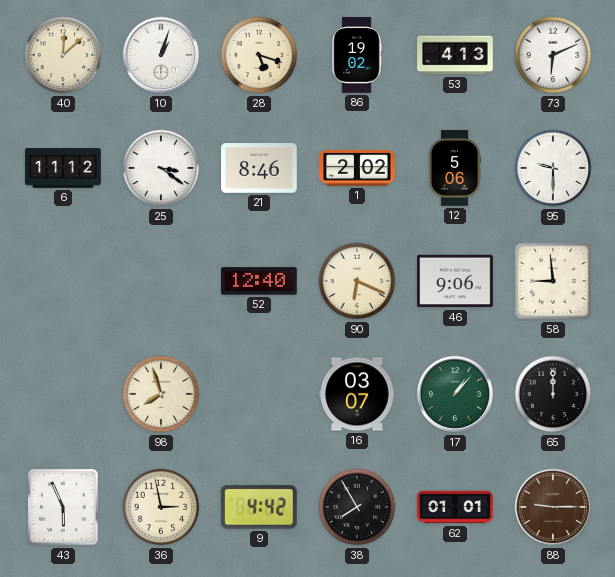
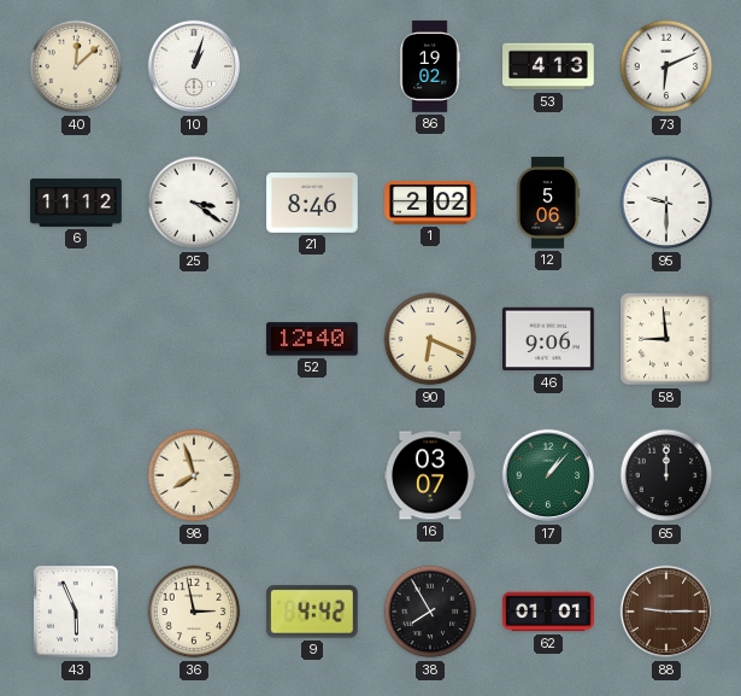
28: 5:18 -> none
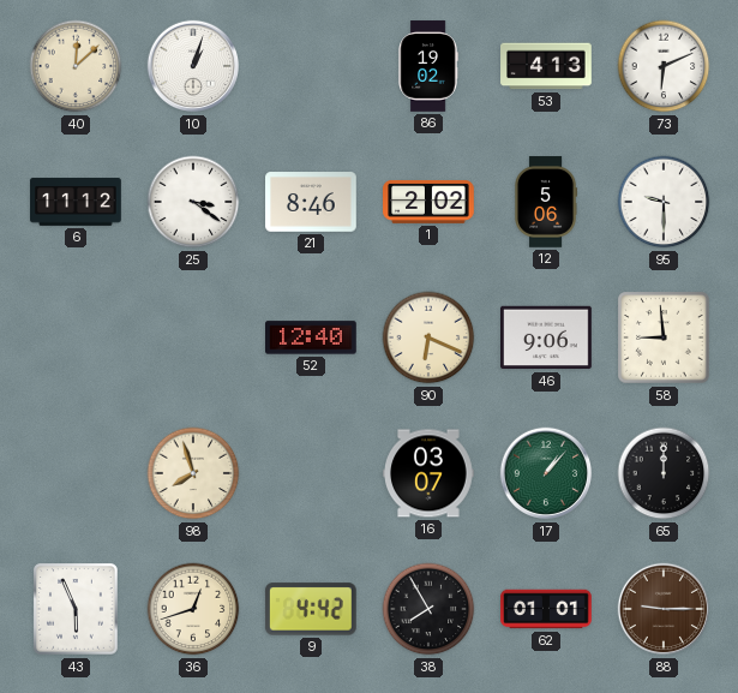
36: 2:58 -> 12:42
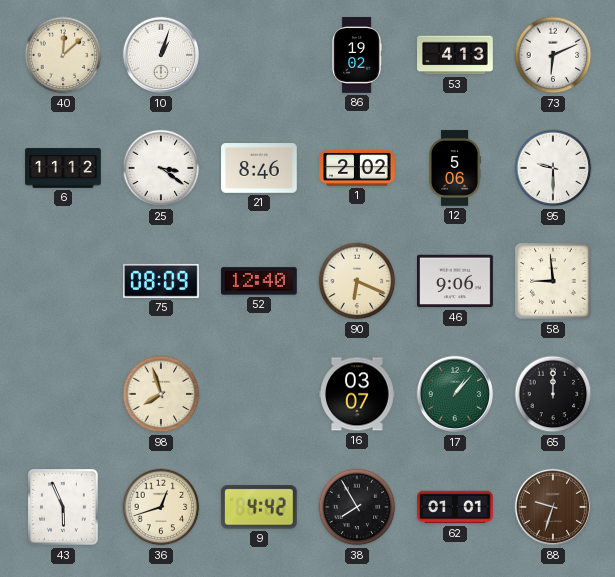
75: none -> 08:09
88: 9:15 -> 9:33
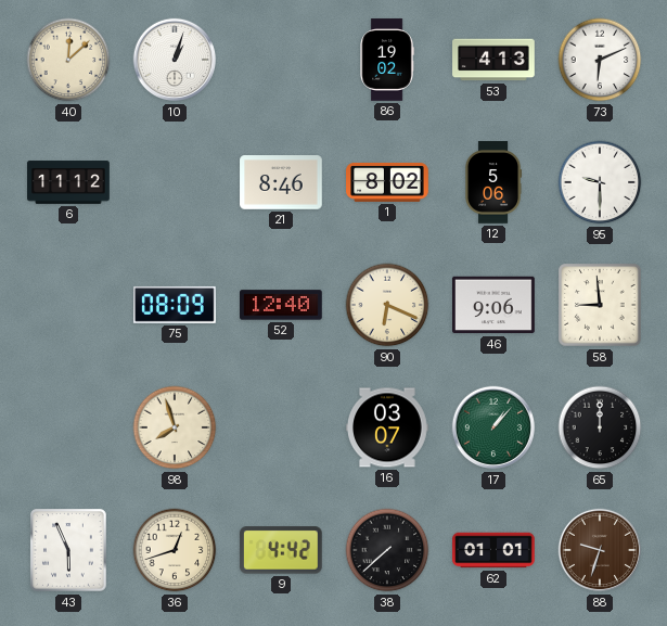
25: 3:21 -> none
1: 2:02 -> 8:02
38: 7:55 -> 7:38
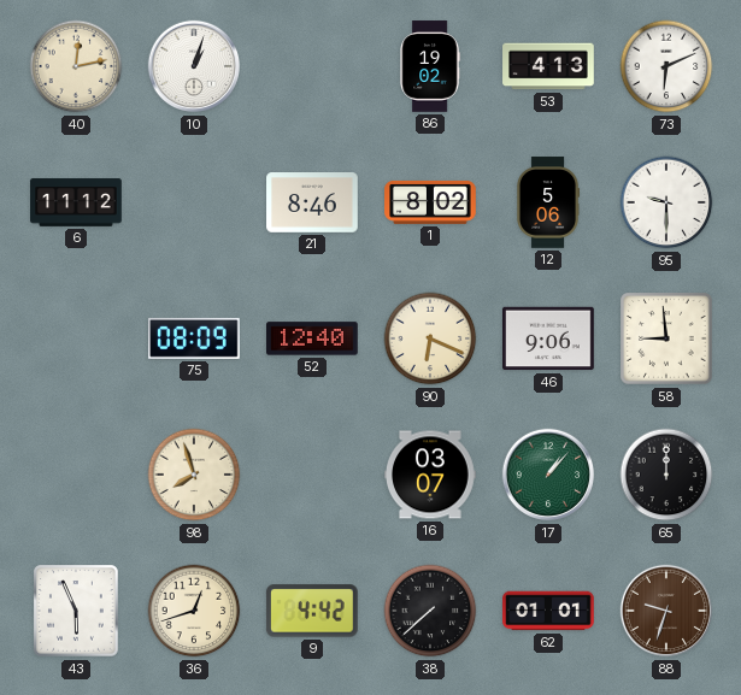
40: 12:08 -> 12:13
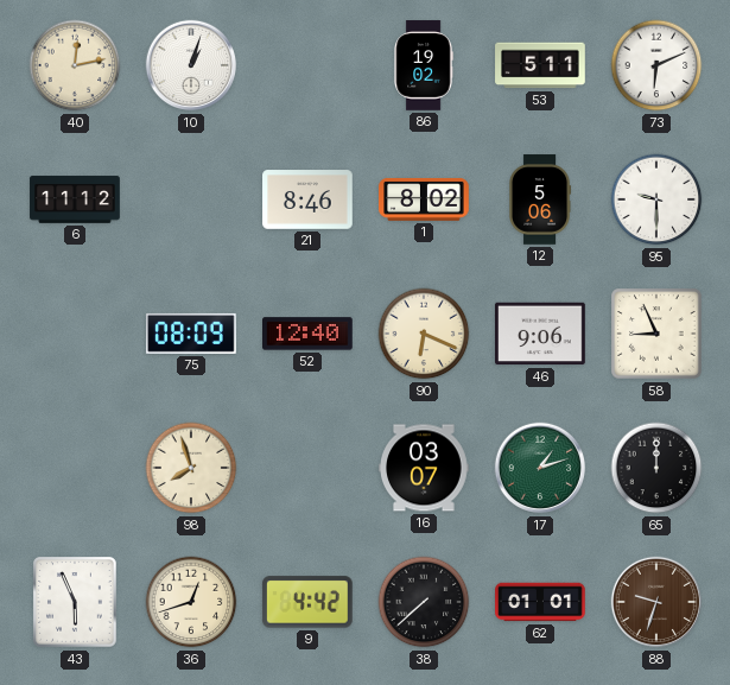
53: 4:13 -> 5:11
58: 8:59 -> 8:56
17: 1:07 -> 1:12
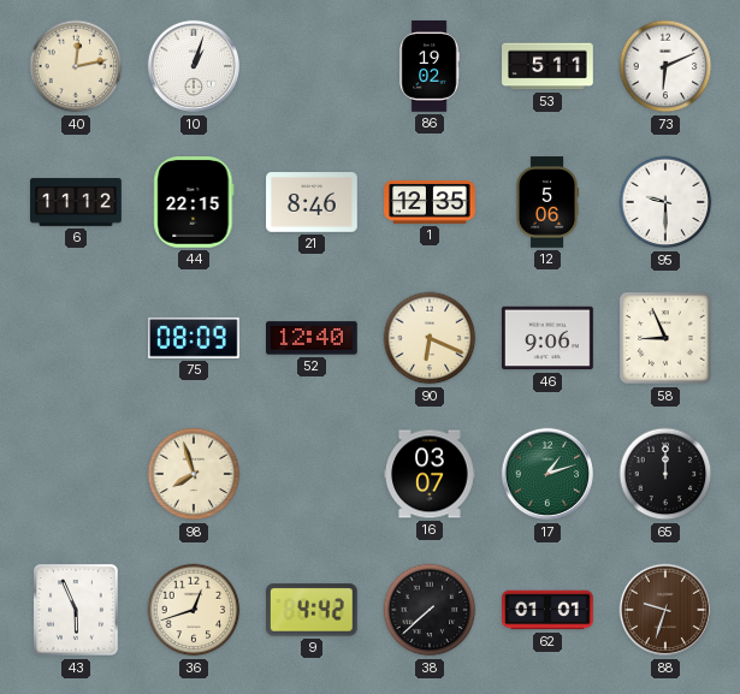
44: none -> 22:15
1: 8:02 -> 12:35
